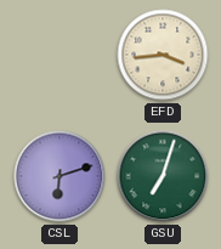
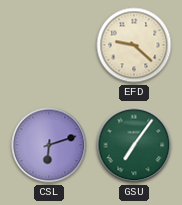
EFD: 3:44 -> 9:22
GSU: 7:03 -> 7:06
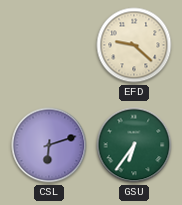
GSU: 7:06 -> 6:36
